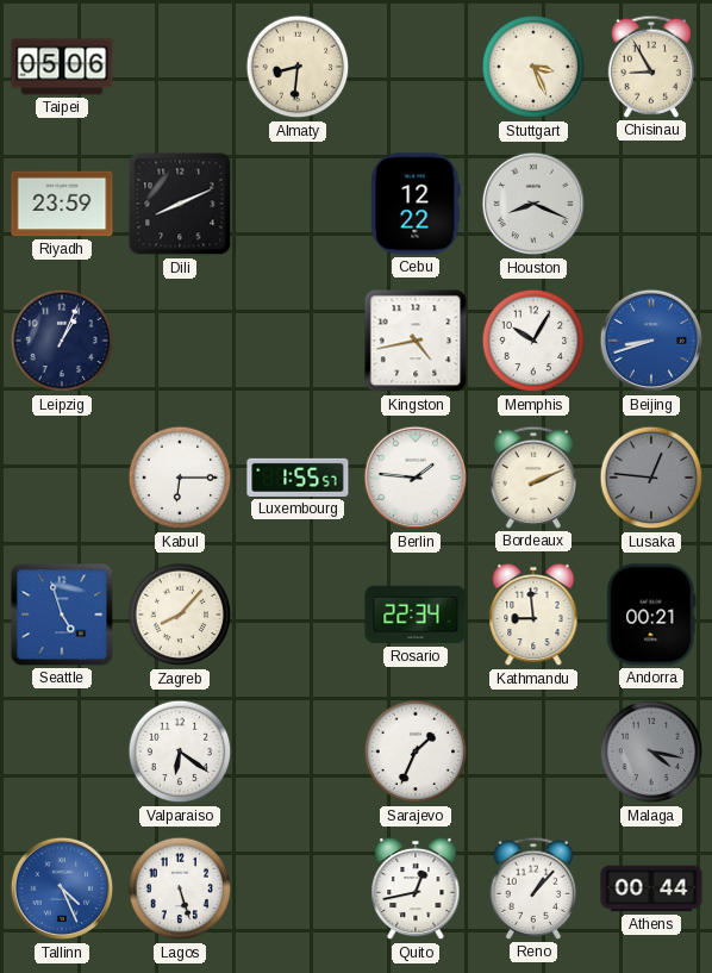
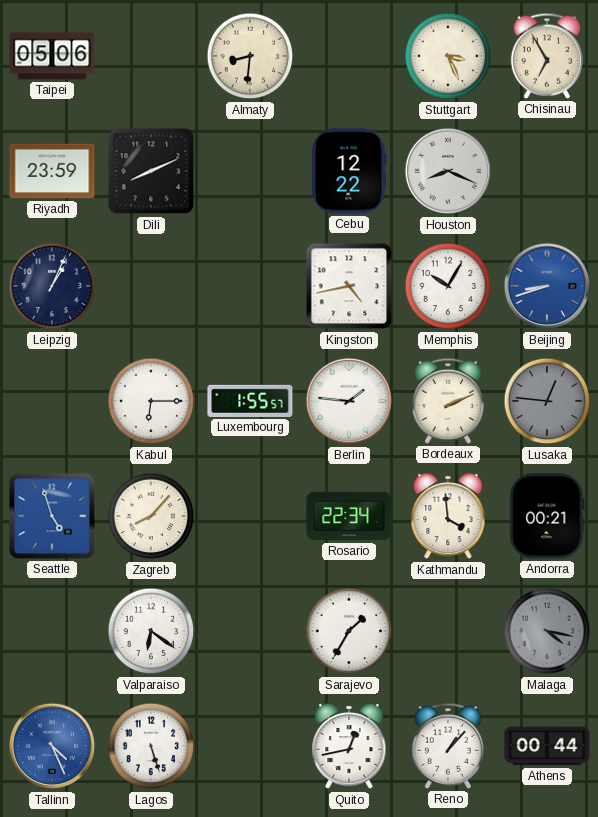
Chisinau: 8:55 -> 6:55
Kathmandu: 8:59 -> 3:59
Sarajevo: 1:34 -> 1:35
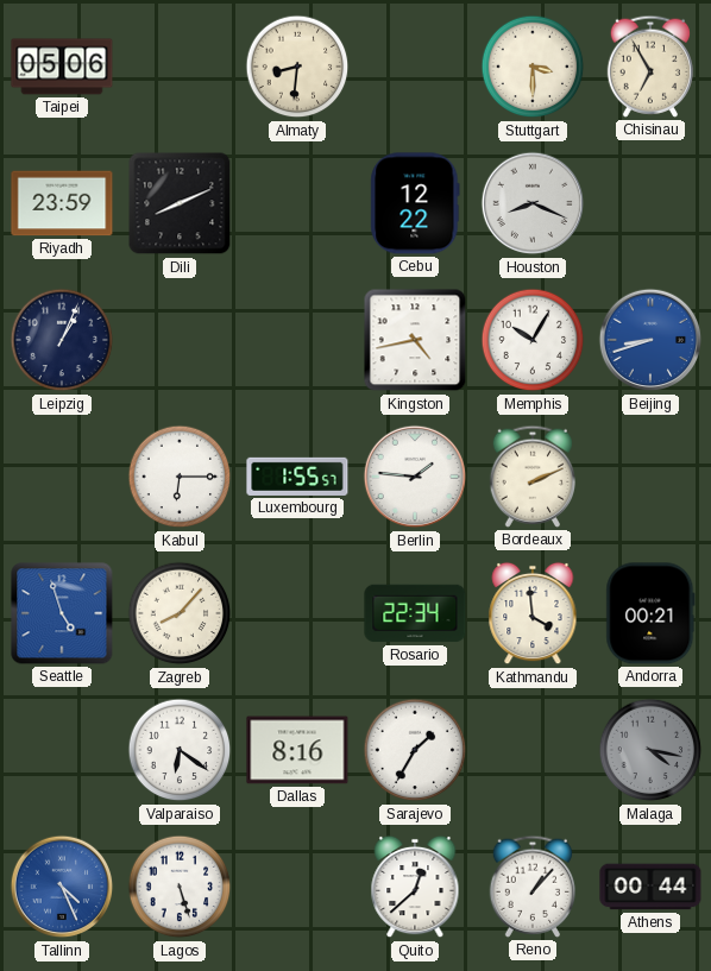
Stuttgart: 3:26 -> 3:30
Lusaka: 12:46 -> none
Dallas: none -> 8:16
Quito: 12:43 -> 12:38
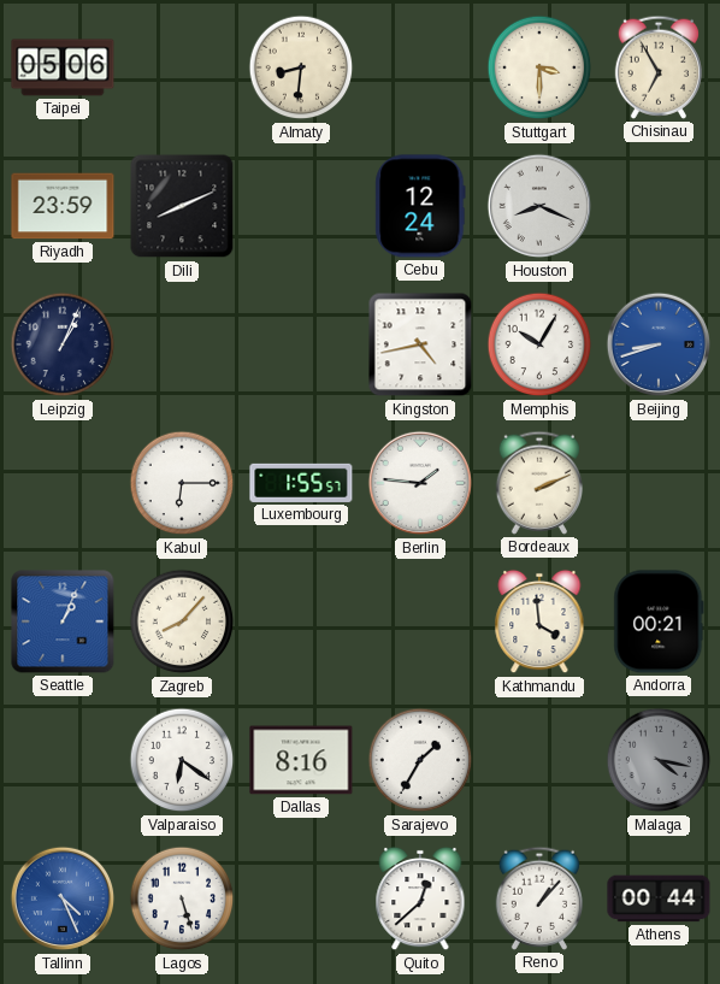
Cebu: 12:22 -> 12:24
Seattle: 4:57 -> 1:04
Rosario: 22:34 -> none
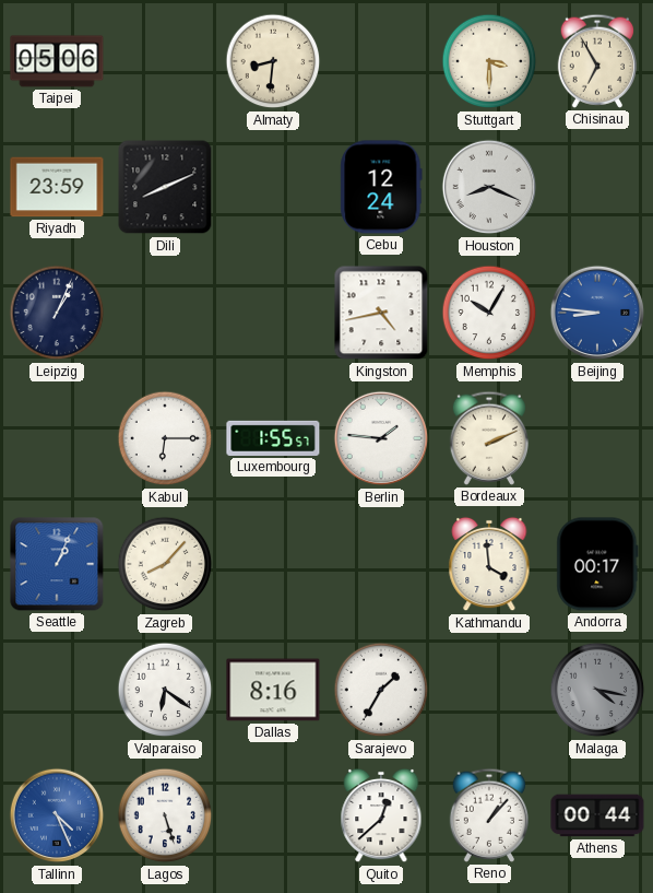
Beijing: 8:42 -> 8:46
Andorra: 00:21 -> 00:17
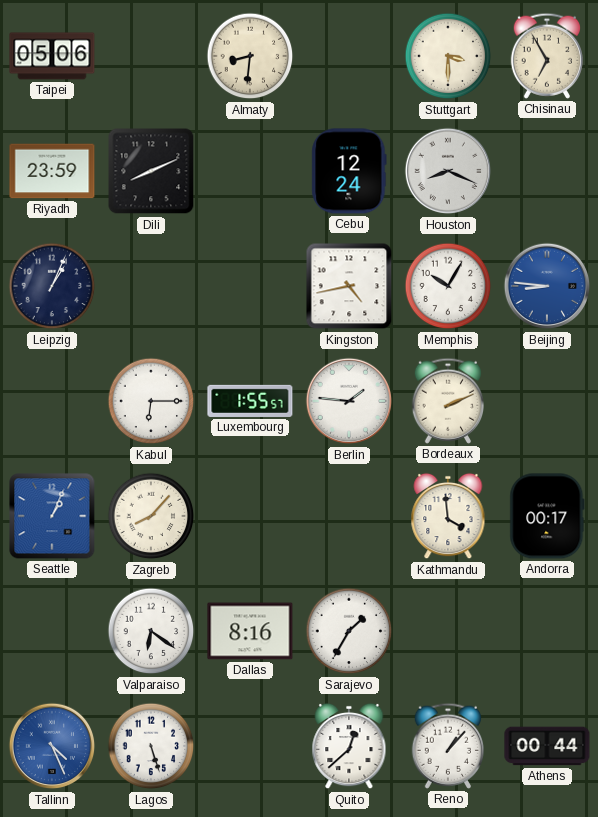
Malaga: 4:17 -> none
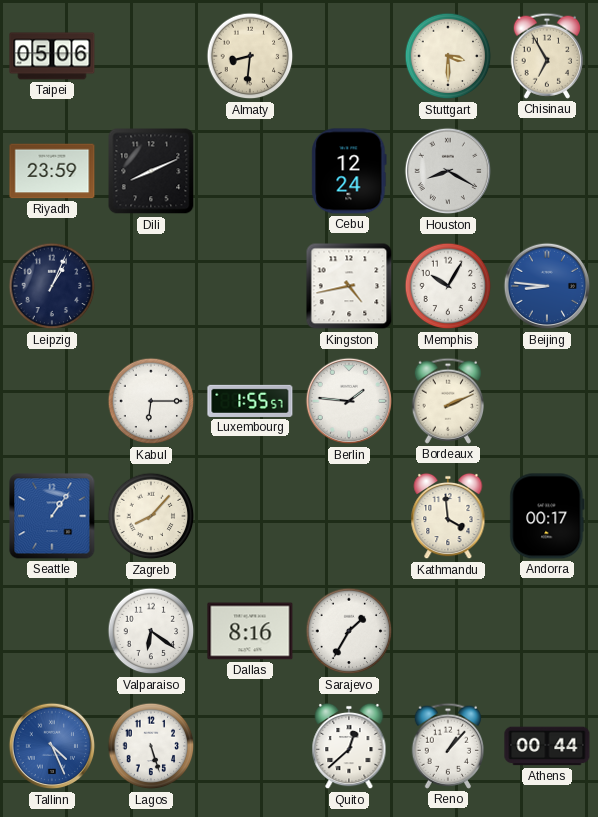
Houston: 8:19 -> 8:20
Seattle: 1:04 -> 1:06
